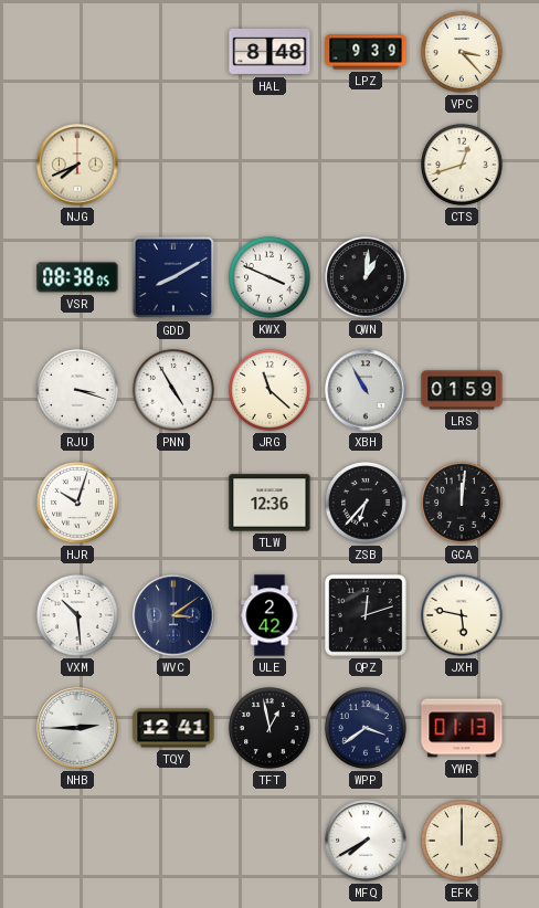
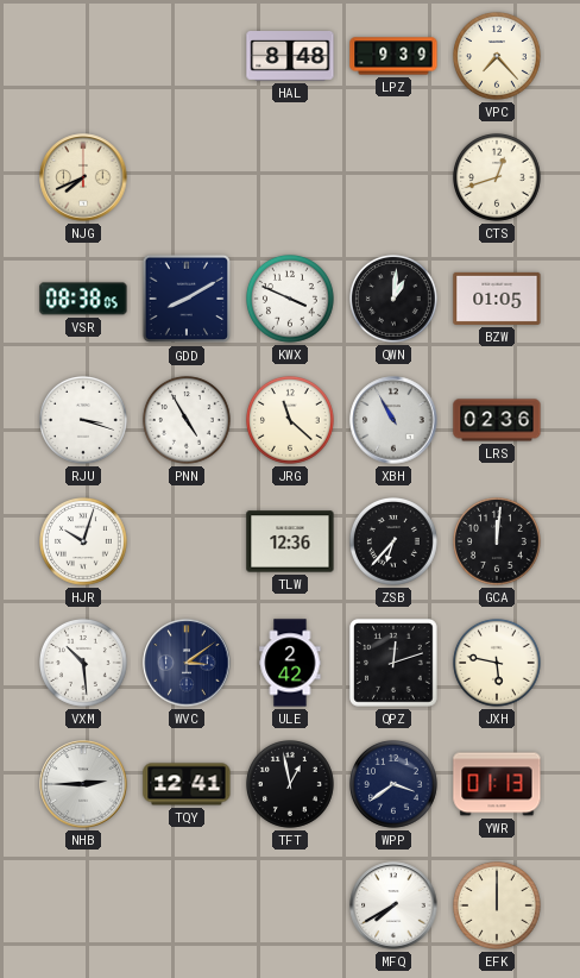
VPC: 3:23 -> 7:23
BZW: none -> 01:05
LRS: 01:59 -> 02:36
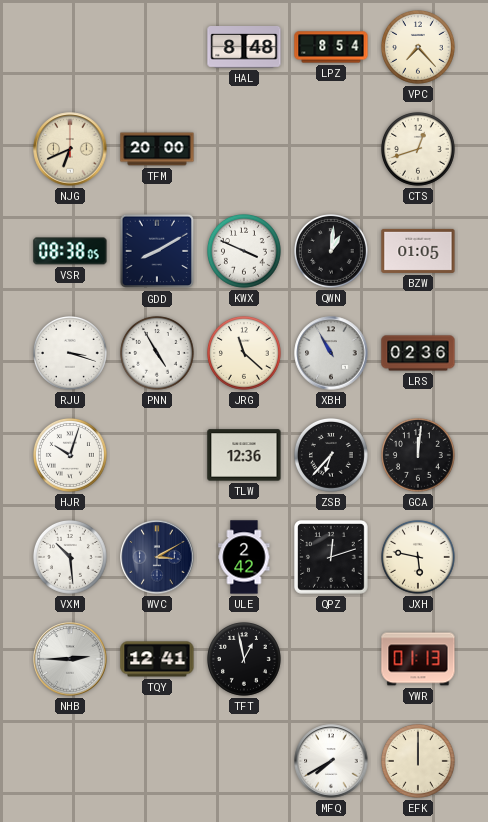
LPZ: 9:39 -> 8:54
NJG: 7:41 -> 6:41
TFM: none -> 20:00
WVC: 3:09 -> 3:10
WPP: 3:39 -> none
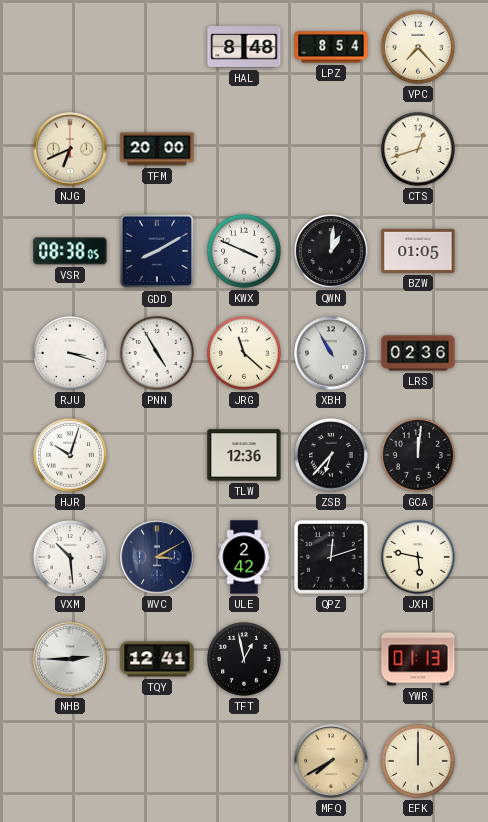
MFQ dial: white -> champagne
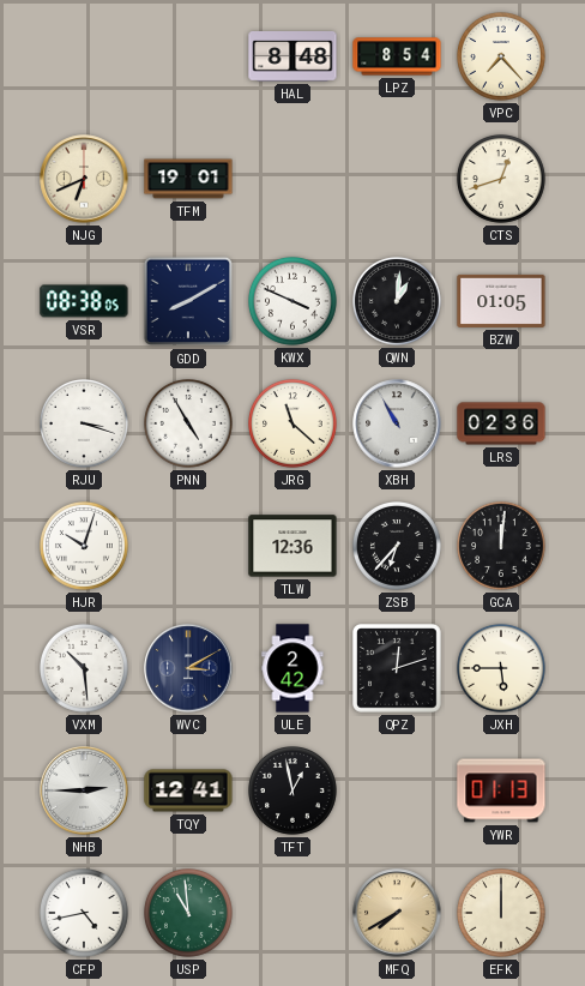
TFM: 20:00 -> 19:01
JXH: 5:47 -> 5:45
CFP: none -> 4:43
USP: none -> 10:59
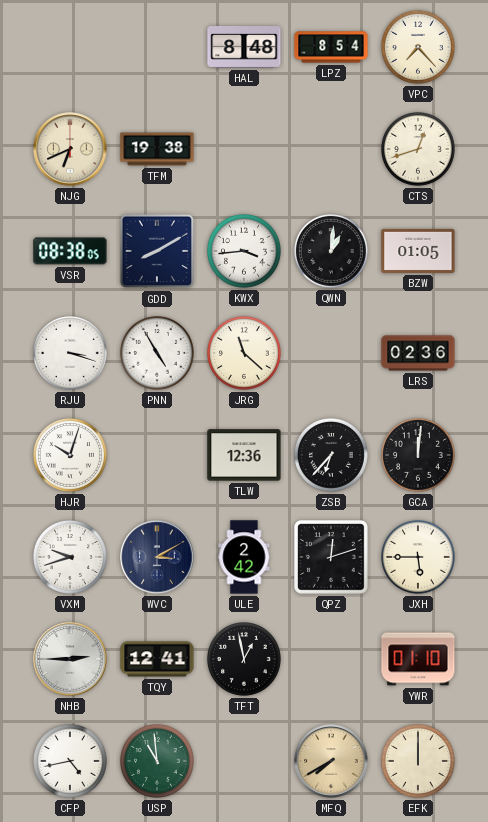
TFM: 19:01 -> 19:38
KWX: 3:49 -> 3:44
XBH: 10:55 -> none
VXM: 10:29 -> 9:42
YWR: 01:13 -> 01:10
